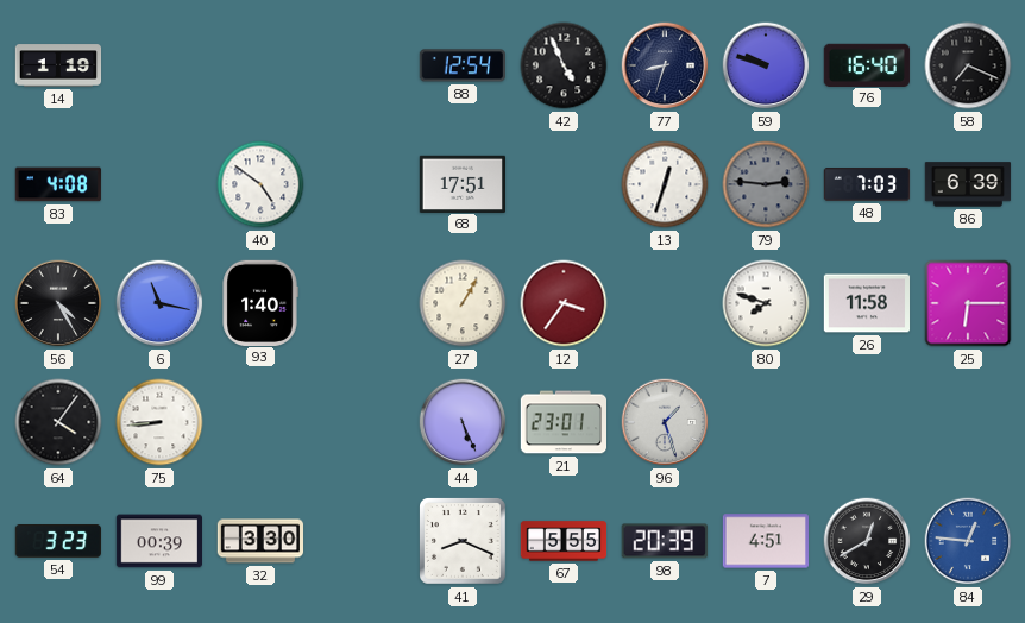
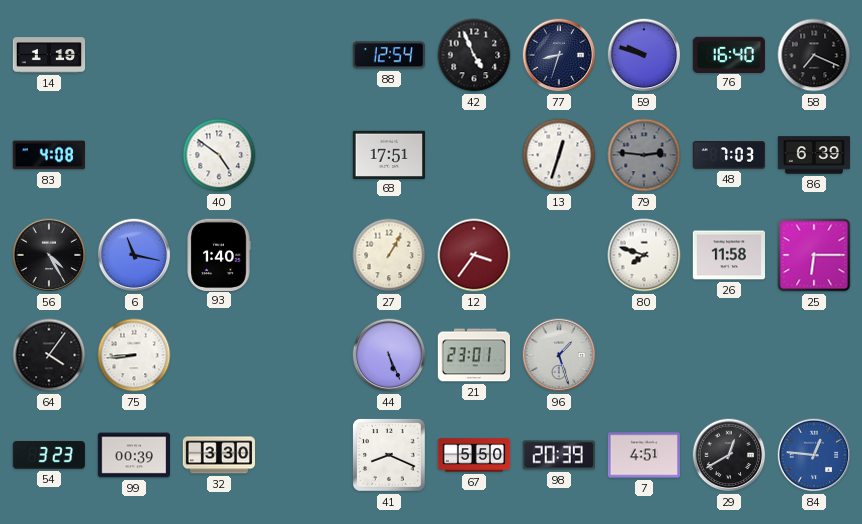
67: 5:55 -> 5:50
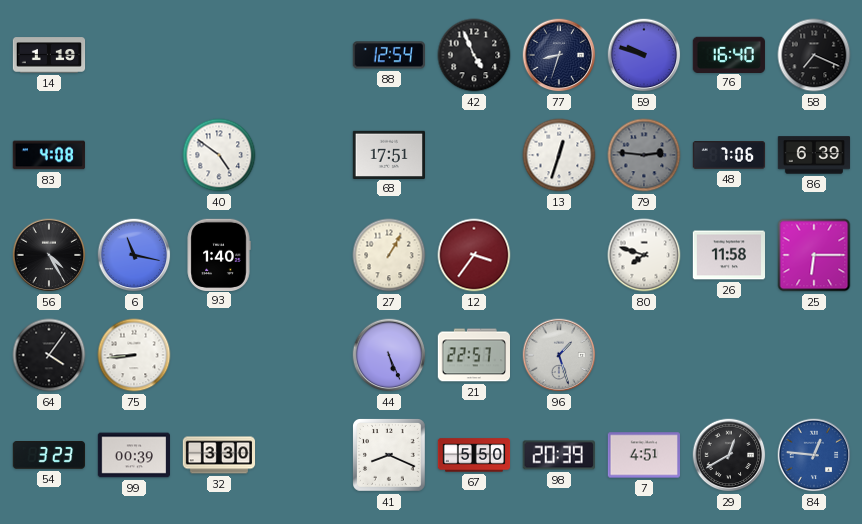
48: 7:03 -> 7:06
21: 23:01 -> 22:57
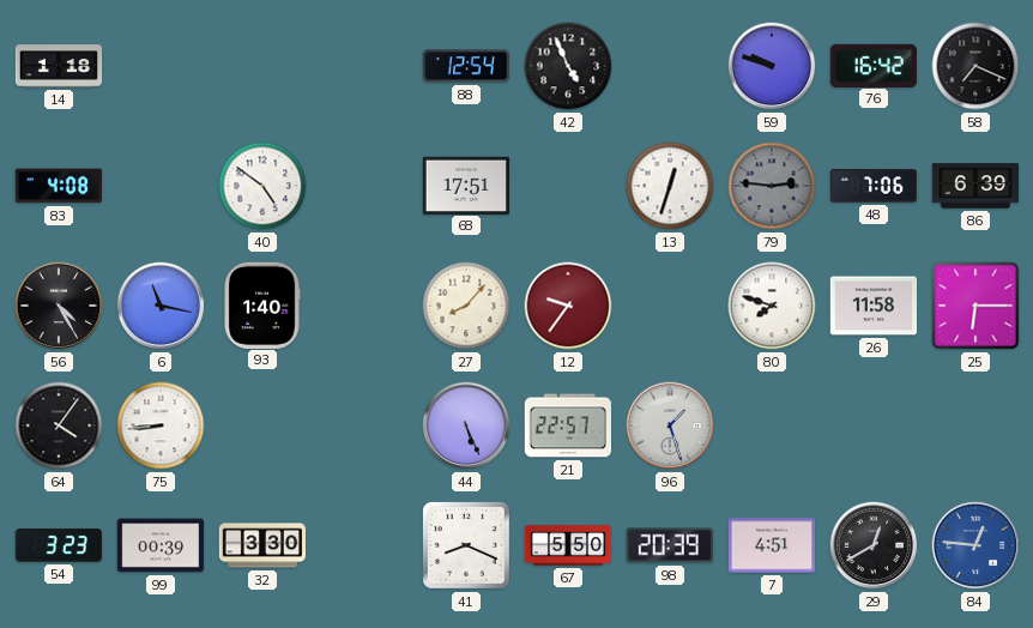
14: 1:19 -> 1:18
77: 8:33 -> none
76: 16:40 -> 16:42
27: 1:05 -> 8:07
12: 3:36 -> 9:36
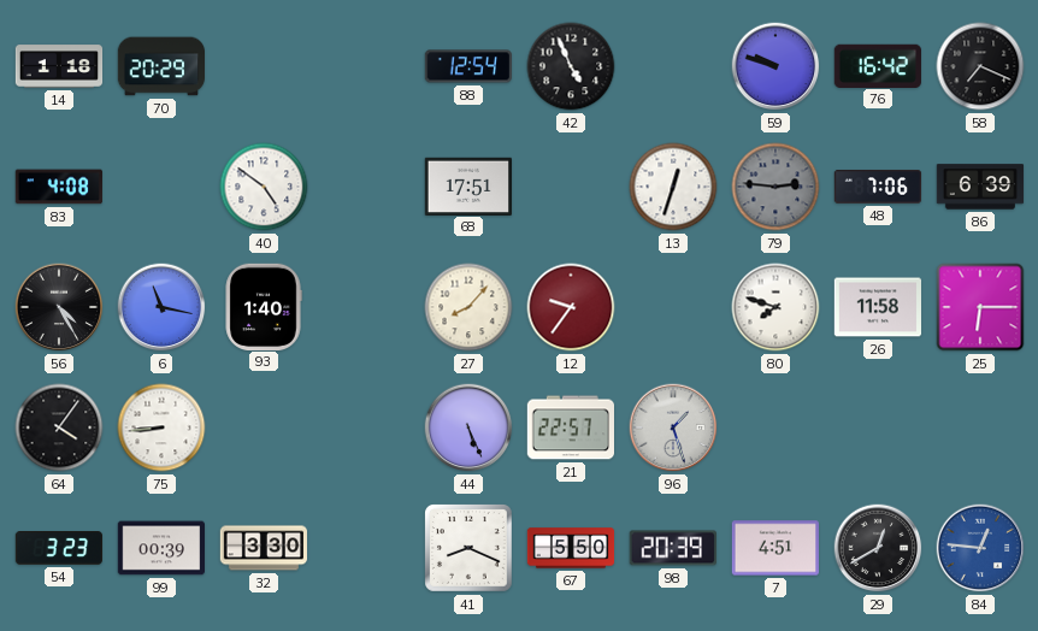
70: none -> 20:29
